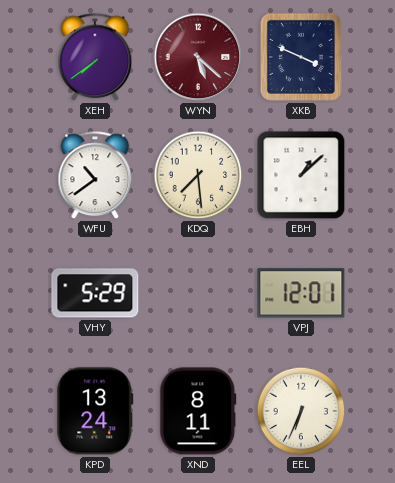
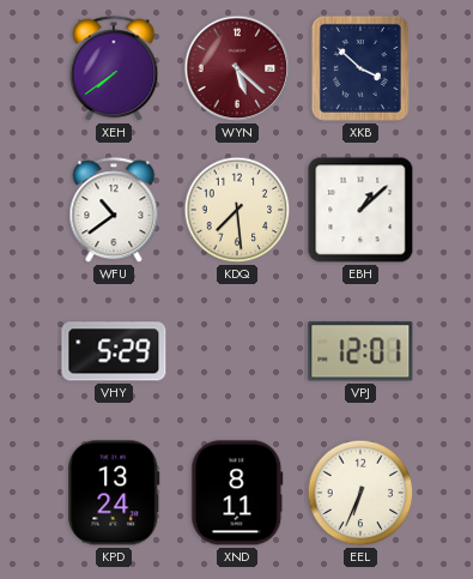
XKB: 3:49 -> 3:52
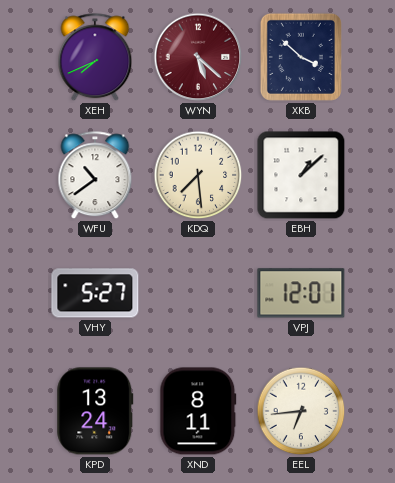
XEH: 7:39 -> 7:41
VHY: 5:29 -> 5:27
EEL: 6:34 -> 6:44
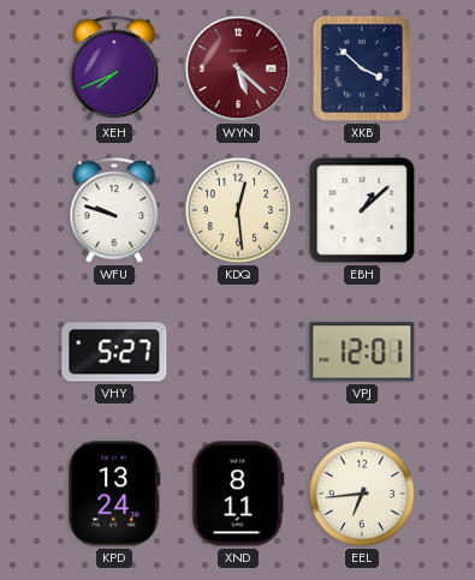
WFU: 10:39 -> 9:48
KDQ: 7:29 -> 12:29
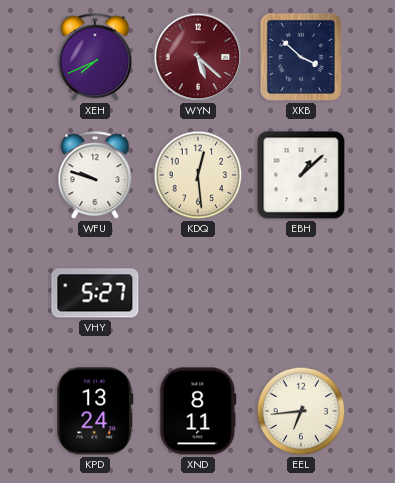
VPJ: 12:01 -> none
